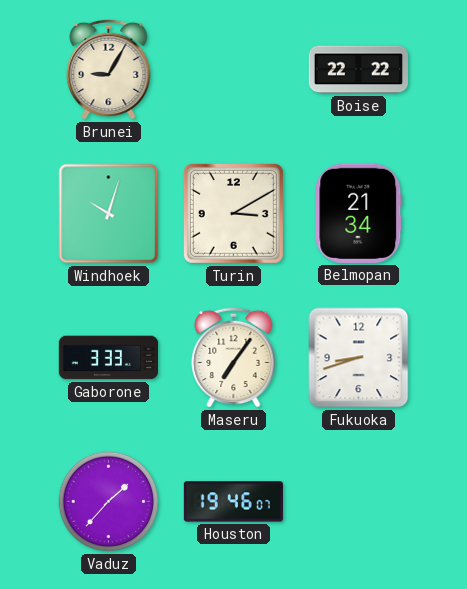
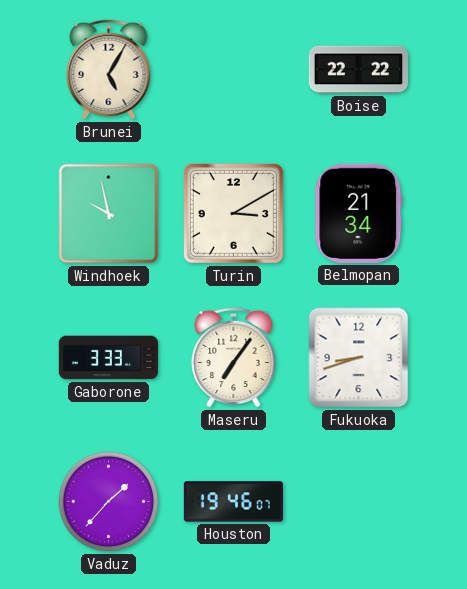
Brunei: 9:05 -> 5:05
Windhoek: 10:03 -> 9:58
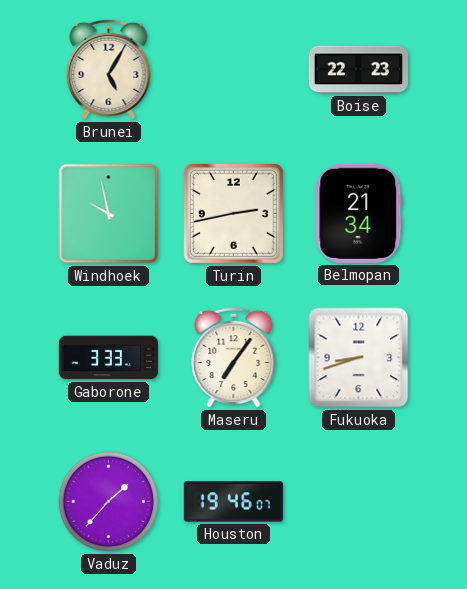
Boise: 22:22 -> 22:23
Turin: 3:10 -> 2:43
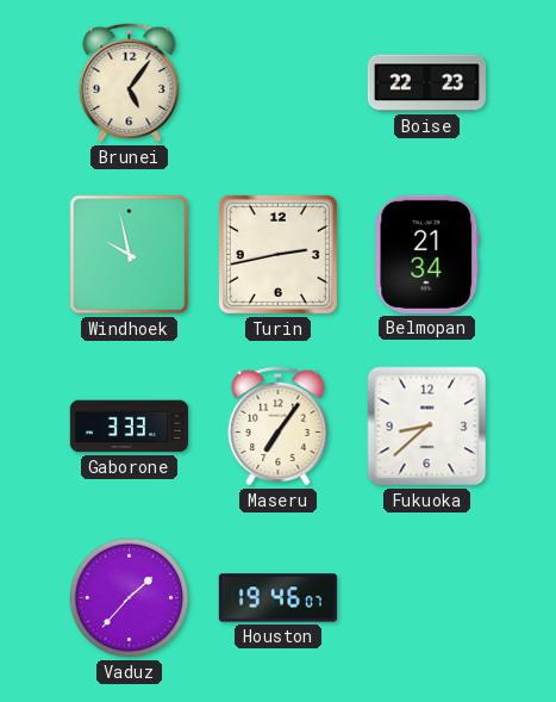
Brunei: 5:05 -> 5:06
Fukuoka: 8:42 -> 8:38
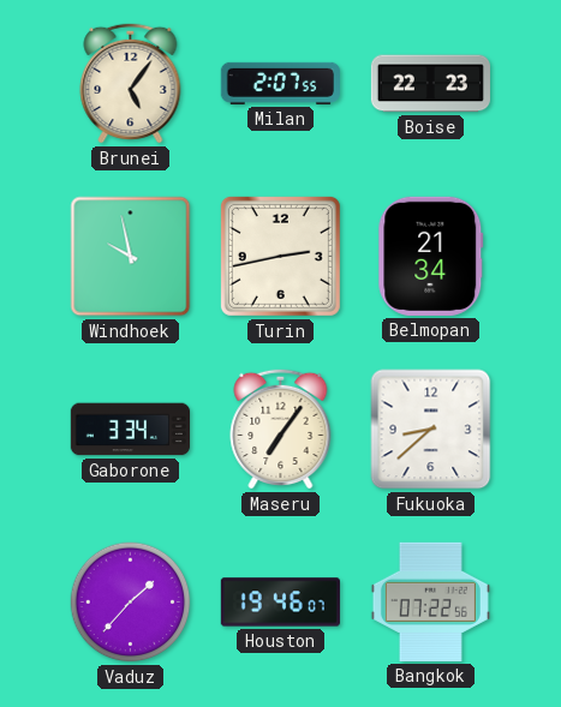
Milan: none -> 2:07
Gaborone: 3:33 -> 3:34
Bangkok: none -> 07:22
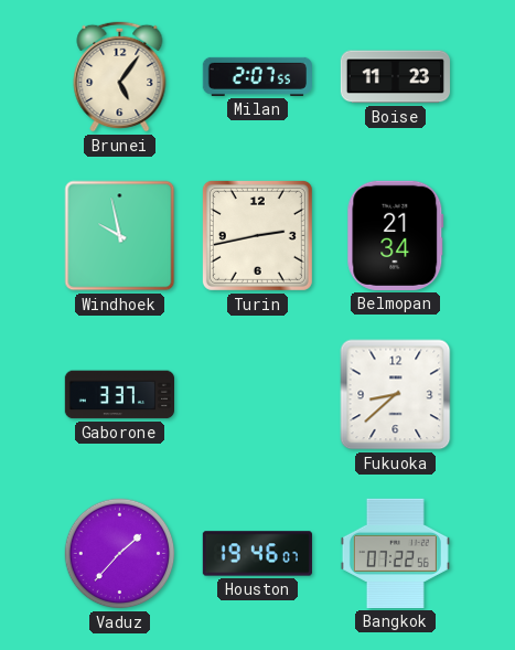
Boise: 22:23 -> 11:23
Gaborone: 3:34 -> 3:37
Maseru: 7:06 -> none
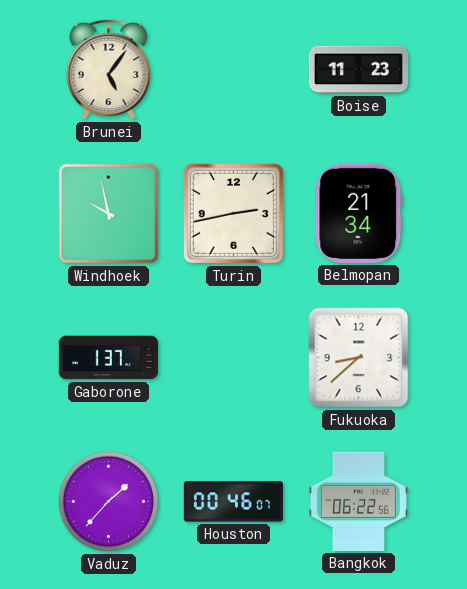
Milan: 2:07 -> none
Gaborone: 3:37 -> 1:37
Houston: 19:46 -> 00:46
Bangkok: 07:22 -> 06:22
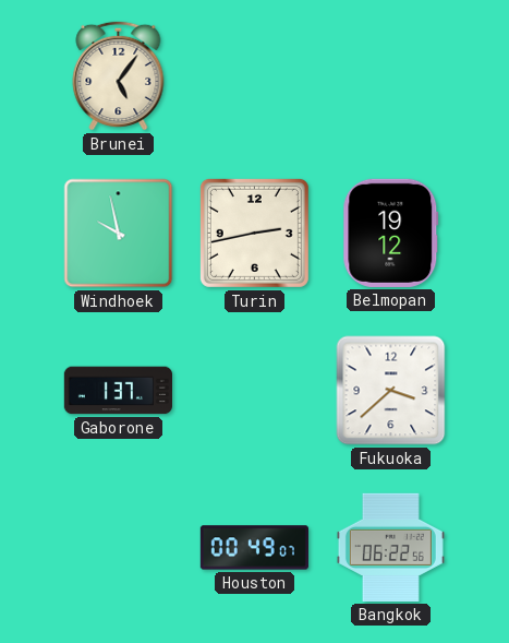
Boise: 11:23 -> none
Belmopan: 21:34 -> 19:12
Fukuoka: 8:38 -> 3:38
Vaduz: 1:37 -> none
Houston: 00:46 -> 00:49
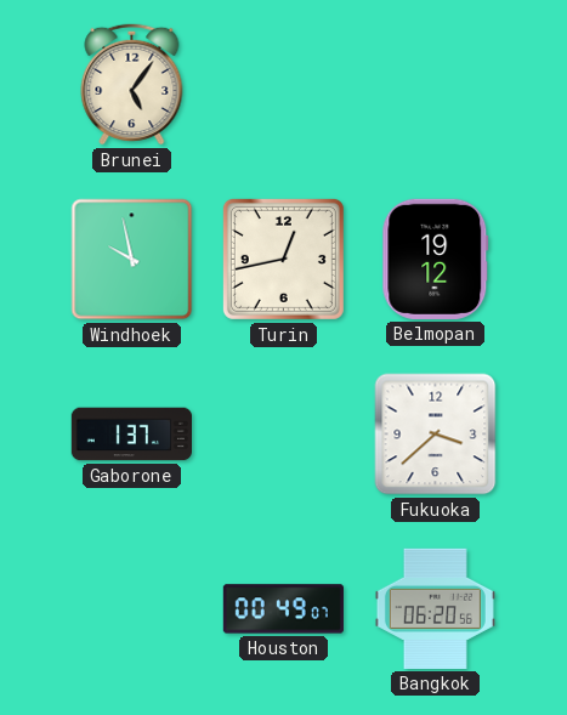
Turin: 2:43 -> 12:43
Bangkok: 06:22 -> 06:20
